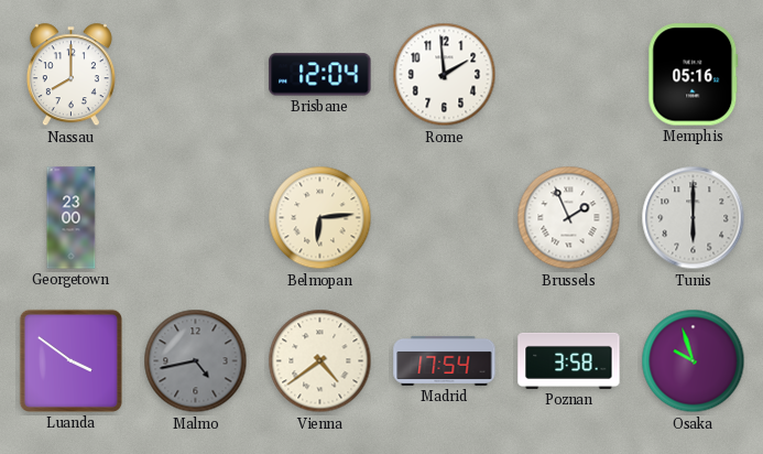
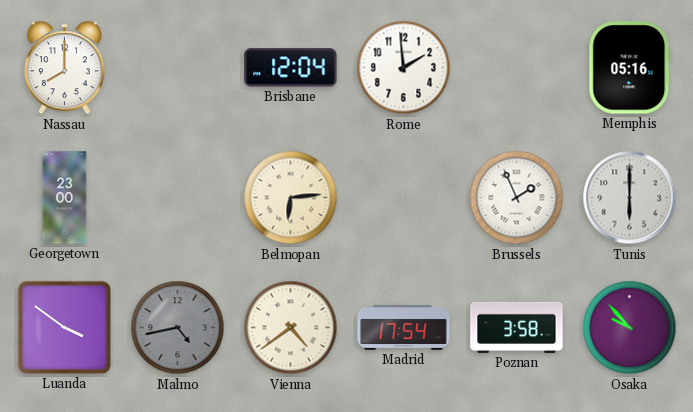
Osaka: 9:57 -> 9:53
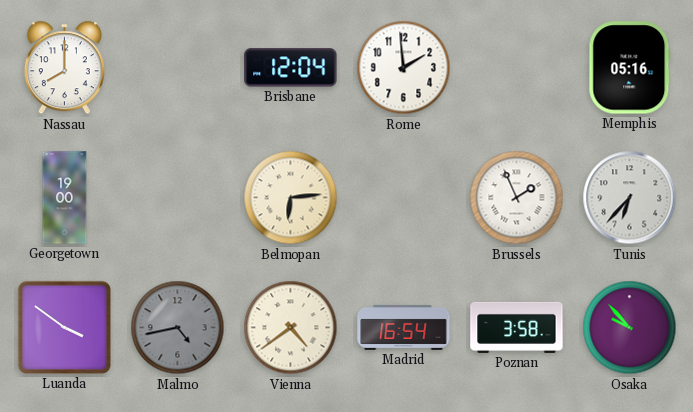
Georgetown: 23:00 -> 19:00
Tunis: 6:00 -> 6:37
Madrid: 17:54 -> 16:54
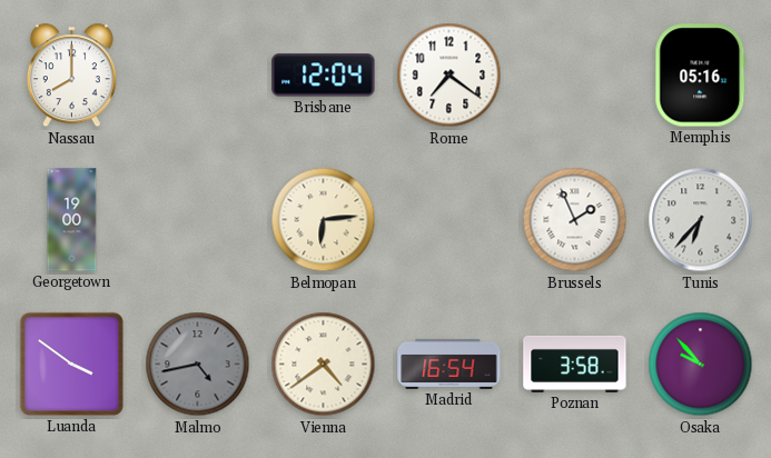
Rome: 1:59 -> 7:21
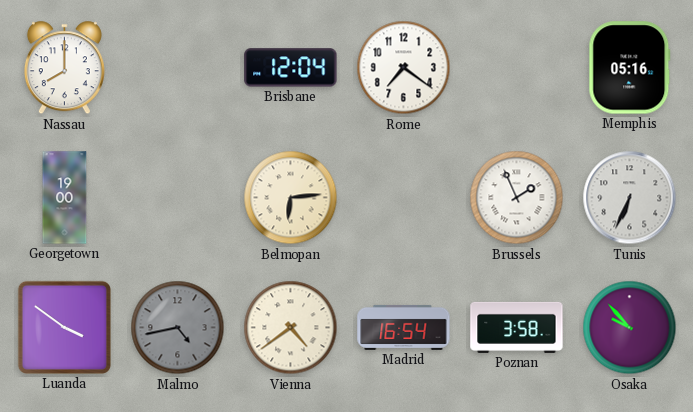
Tunis: 6:37 -> 6:34
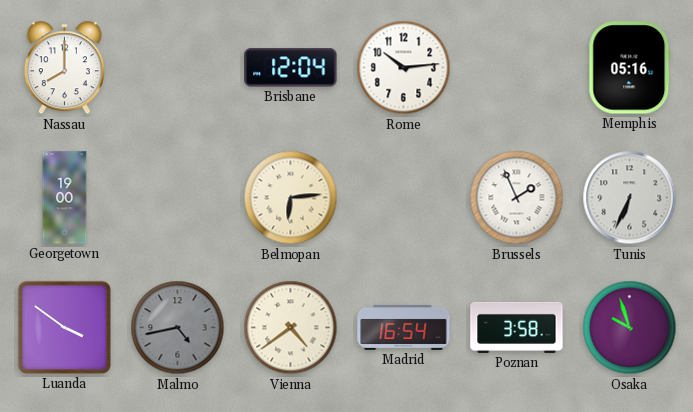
Rome: 7:21 -> 10:14
Osaka: 9:53 -> 9:57
